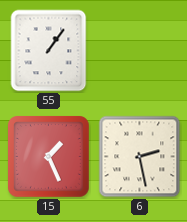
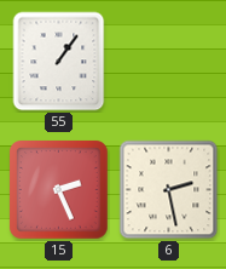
15: 1:26 -> 2:26
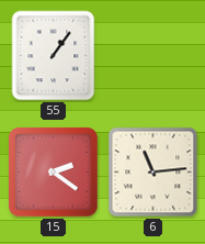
15: 2:26 -> 2:21
6: 2:28 -> 11:14
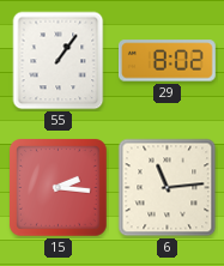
29: none -> 8:02
15: 2:21 -> 2:16
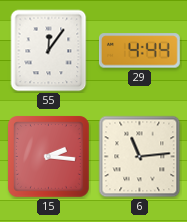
55: 1:06 -> 12:06
29: 8:02 -> 4:44
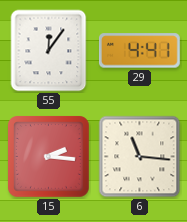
29: 4:44 -> 4:41
6: 11:14 -> 11:16
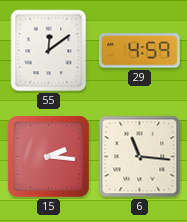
55: 12:06 -> 12:09
29: 4:41 -> 4:59
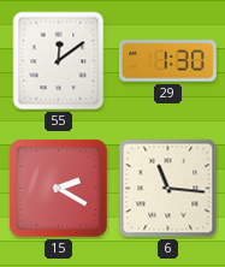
29: 4:59 -> 1:30
15: 2:16 -> 2:20
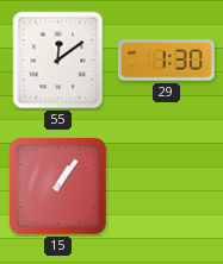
15: 2:20 -> 1:06
6: 11:16 -> none
